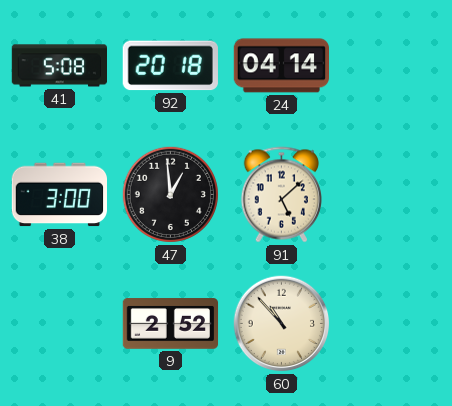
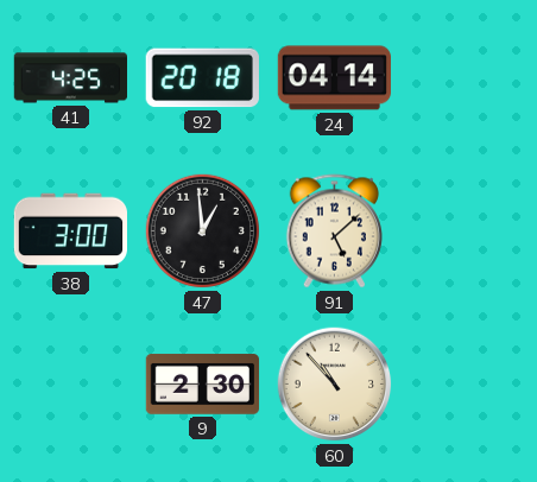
41: 5:08 -> 4:25
9: 2:52 -> 2:30
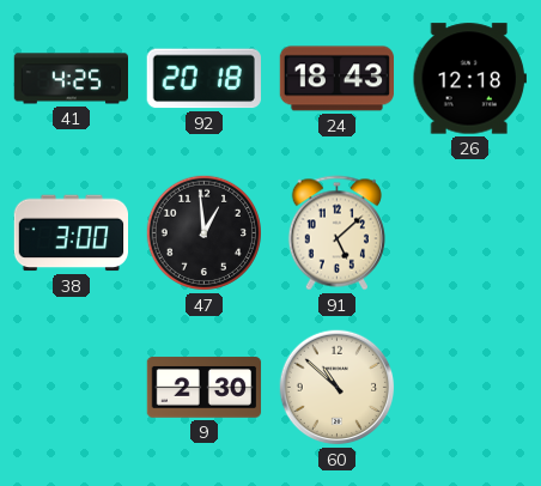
24: 04:14 -> 18:43
26: none -> 12:18
60: 10:53 -> 10:52
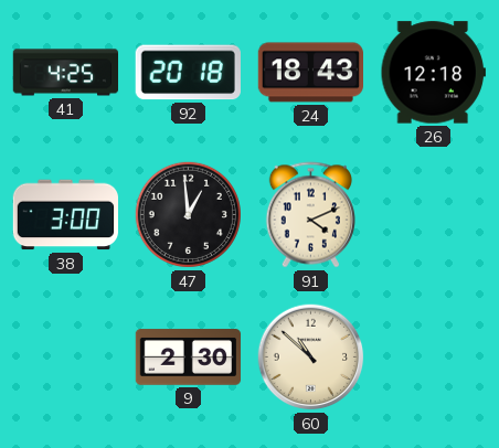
91: 5:08 -> 4:11
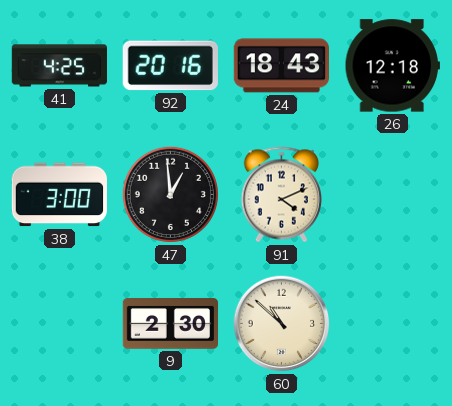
92: 20:18 -> 20:16
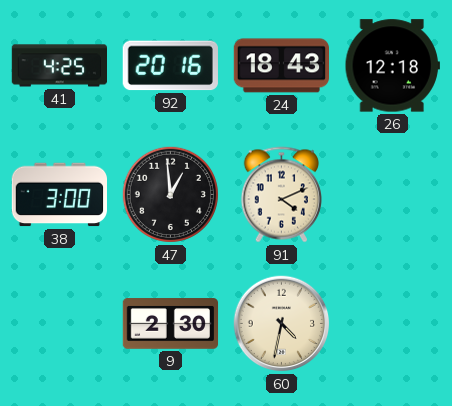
60: 10:52 -> 4:32
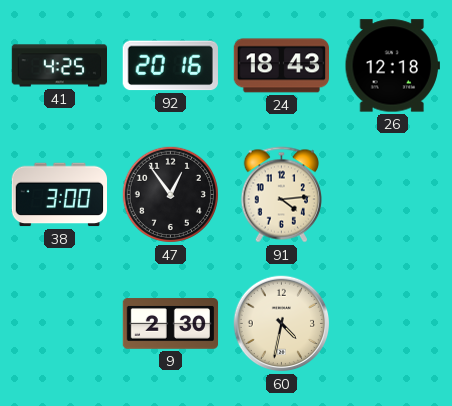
47: 12:59 -> 12:54
91: 4:11 -> 4:14
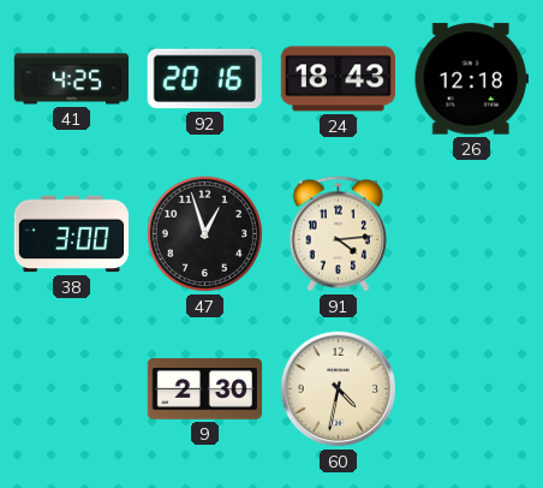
47: 12:54 -> 12:57
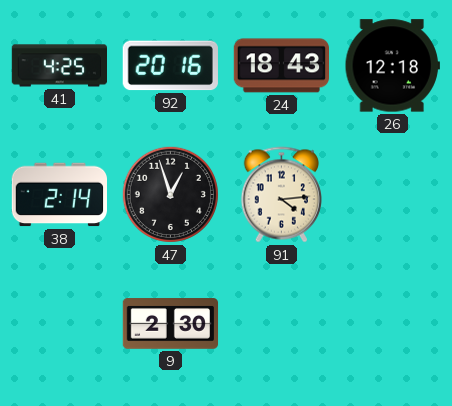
38: 3:00 -> 2:14
60: 4:32 -> none
